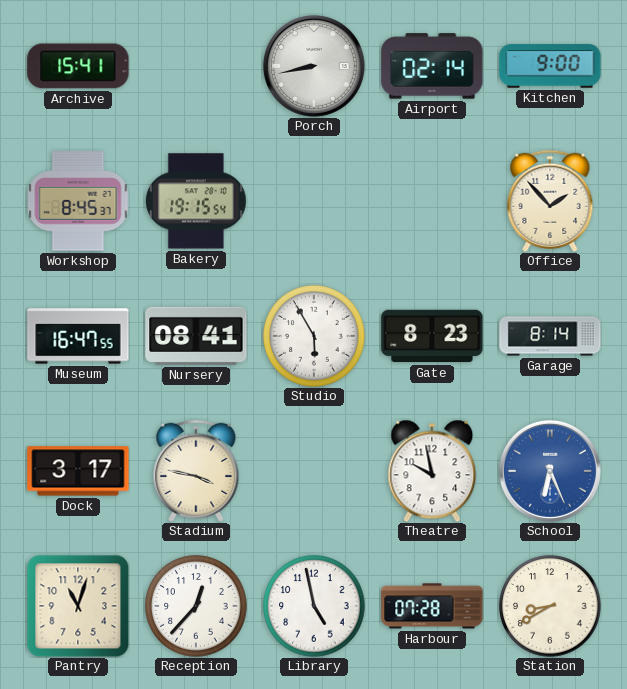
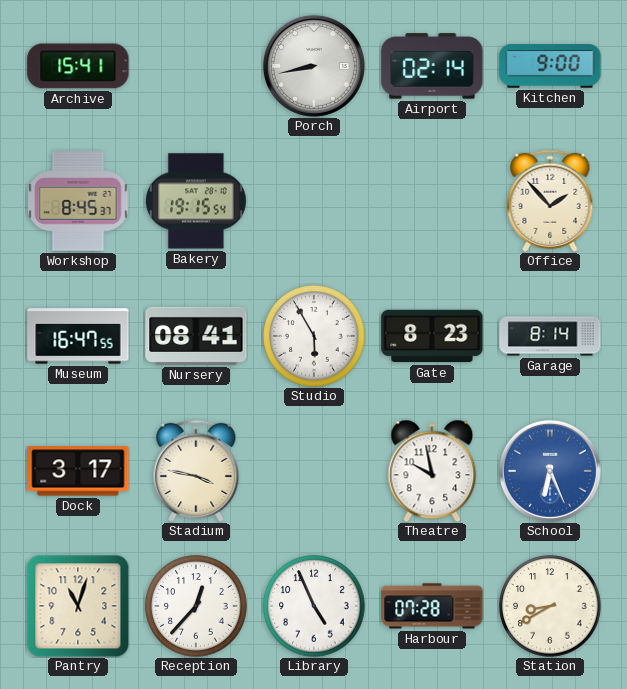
Library: 4:58 -> 4:56
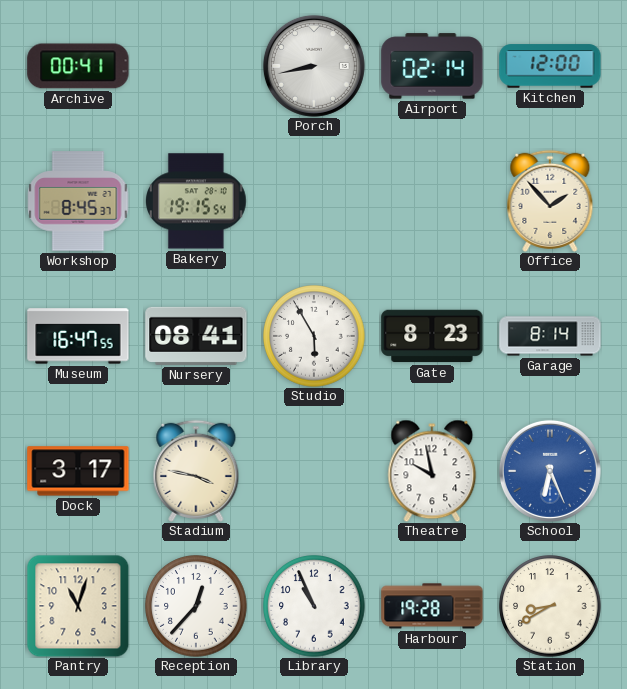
Archive: 15:41 -> 00:41
Kitchen: 9:00 -> 12:00
Library: 4:56 -> 10:56
Harbour: 07:28 -> 19:28
